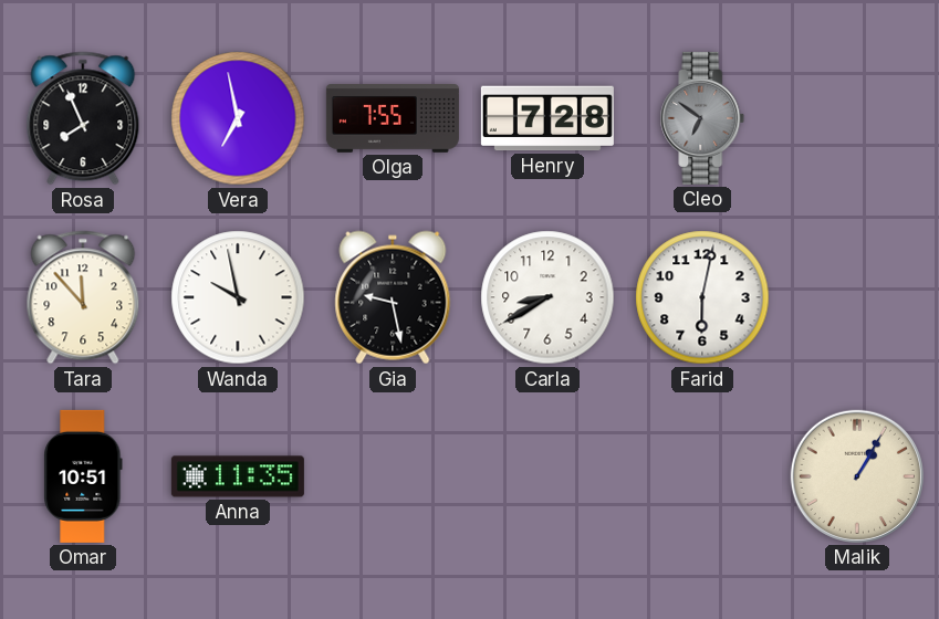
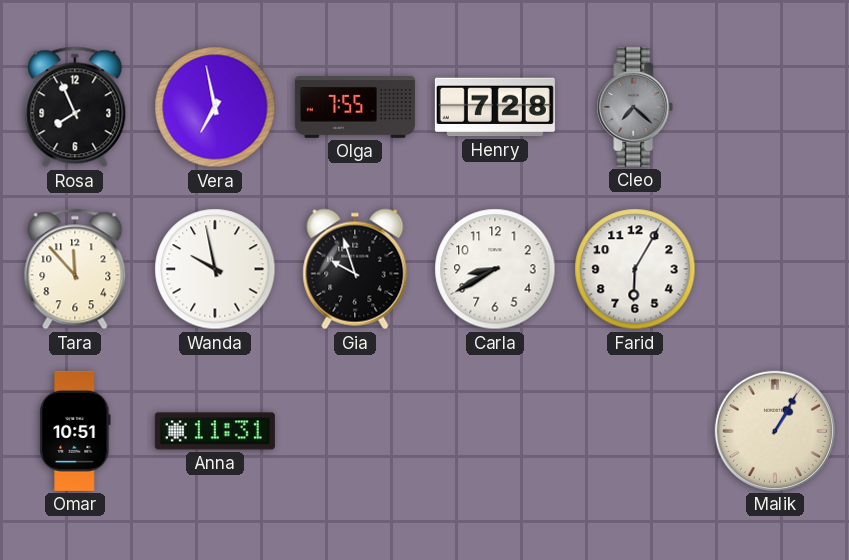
Cleo: 6:51 -> 7:22
Gia: 9:28 -> 9:57
Farid: 6:02 -> 6:05
Anna: 11:35 -> 11:31
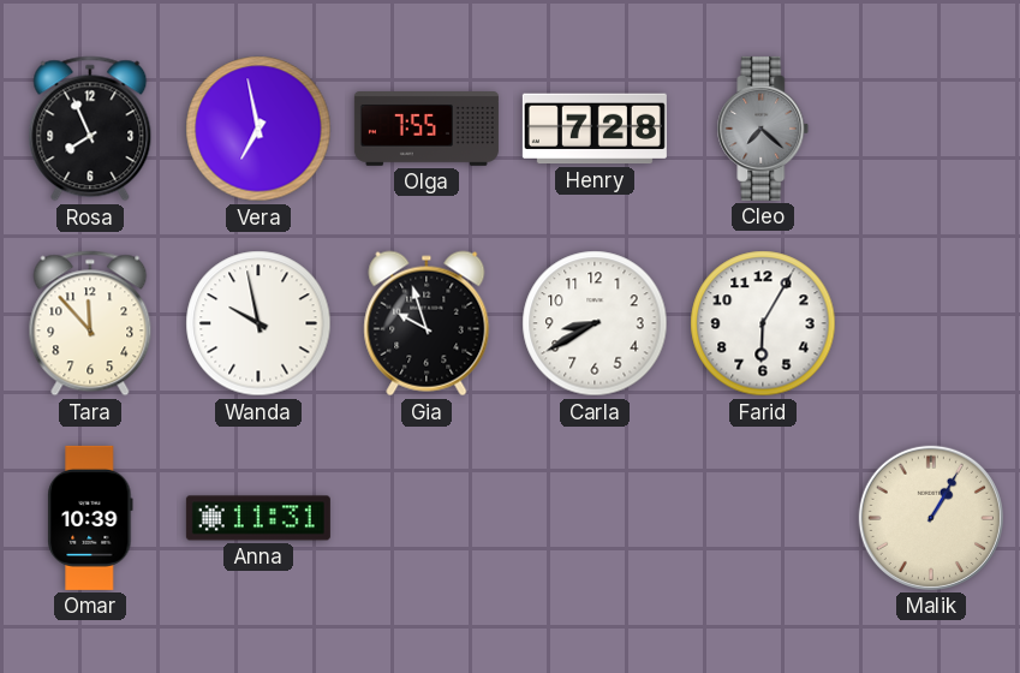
Omar: 10:51 -> 10:39
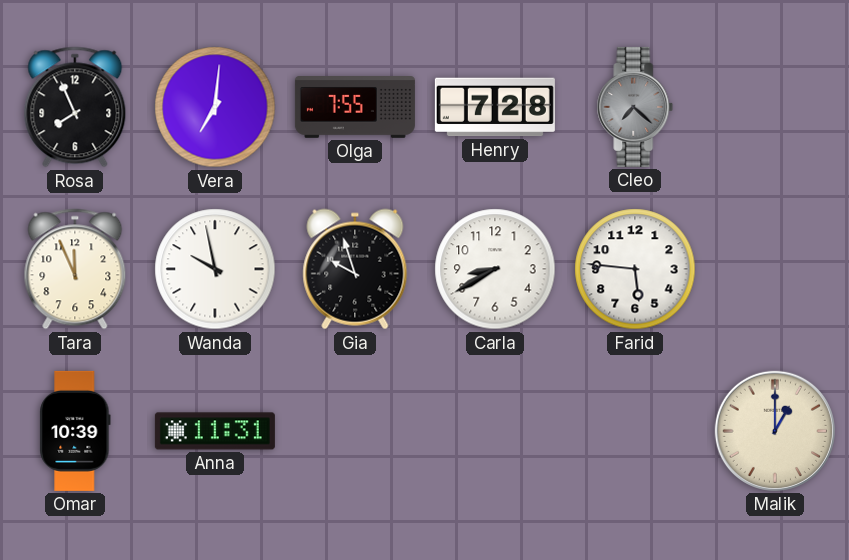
Vera: 6:58 -> 7:01
Tara: 11:53 -> 11:56
Farid: 6:05 -> 5:46
Malik: 1:05 -> 1:00
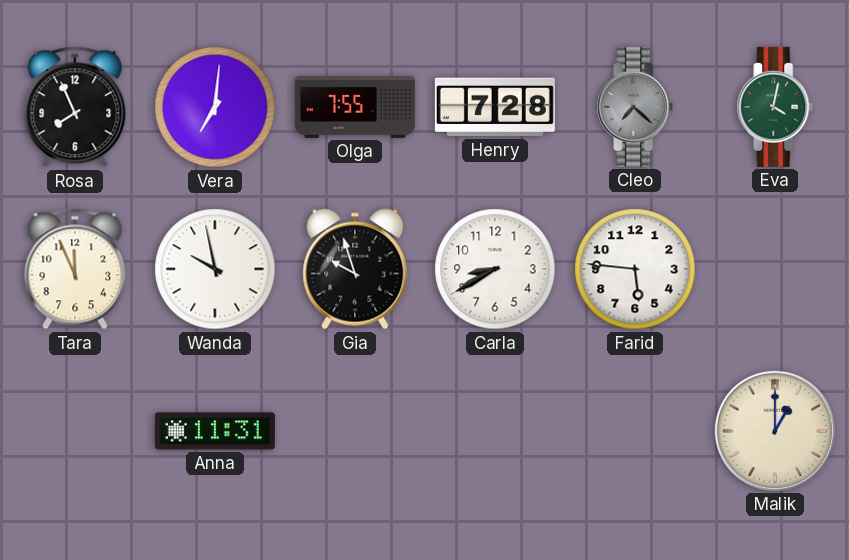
Eva: none -> 4:02
Omar: 10:39 -> none
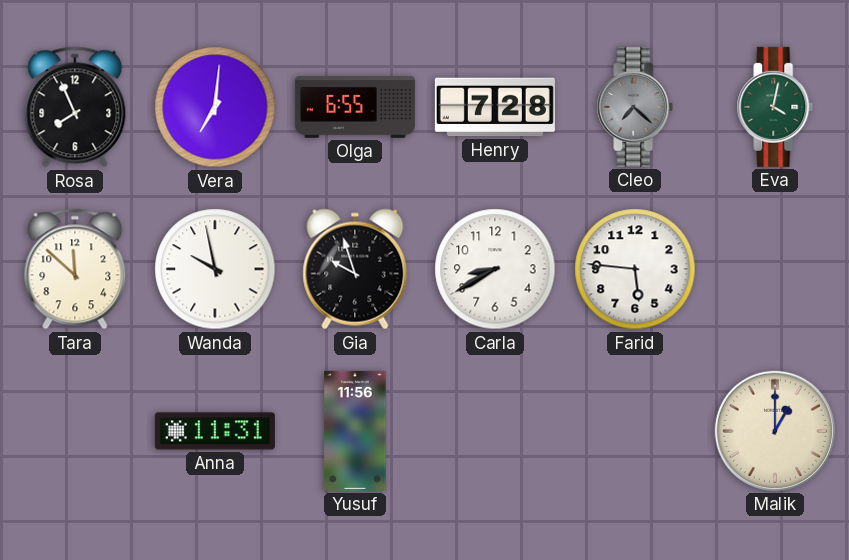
Olga: 7:55 -> 6:55
Tara: 11:56 -> 11:52
Yusuf: none -> 11:56
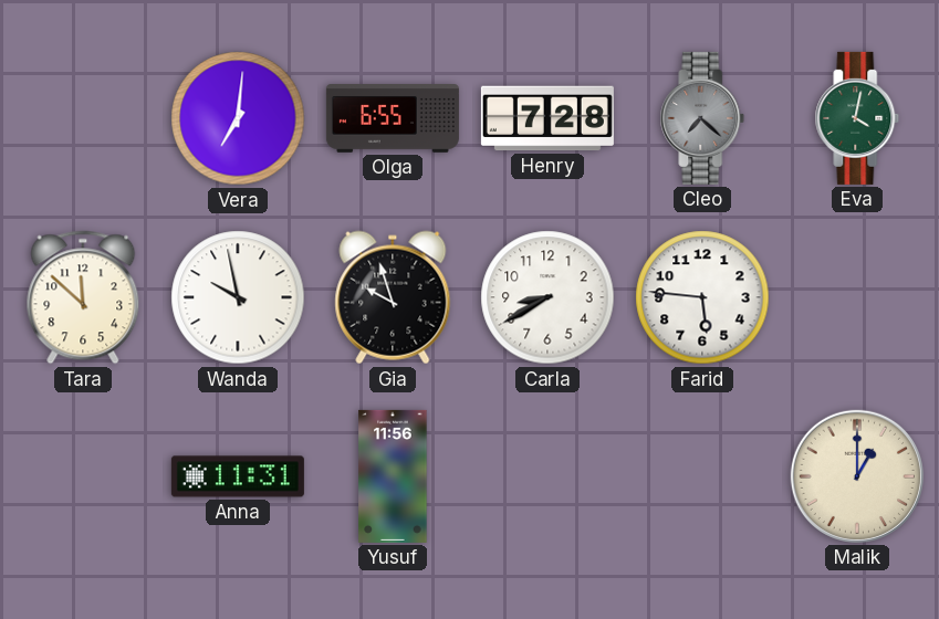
Rosa: 7:56 -> none
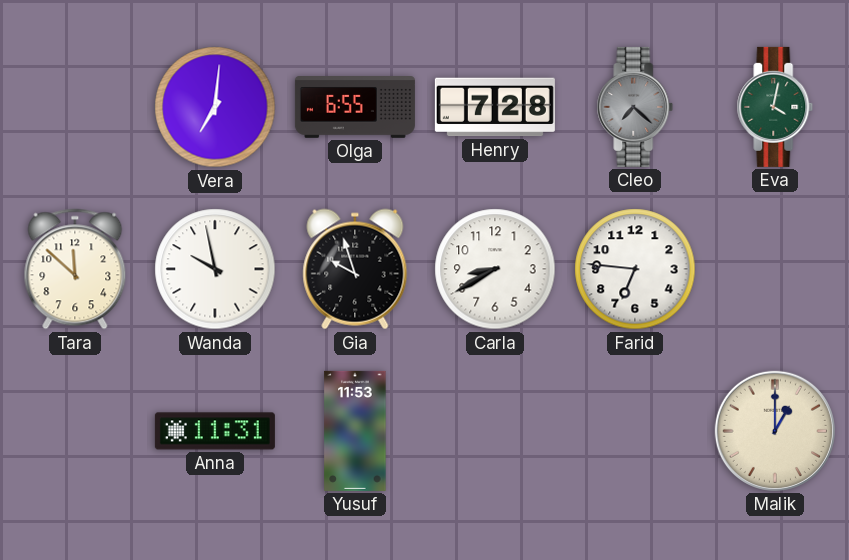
Farid: 5:46 -> 6:46
Yusuf: 11:56 -> 11:53
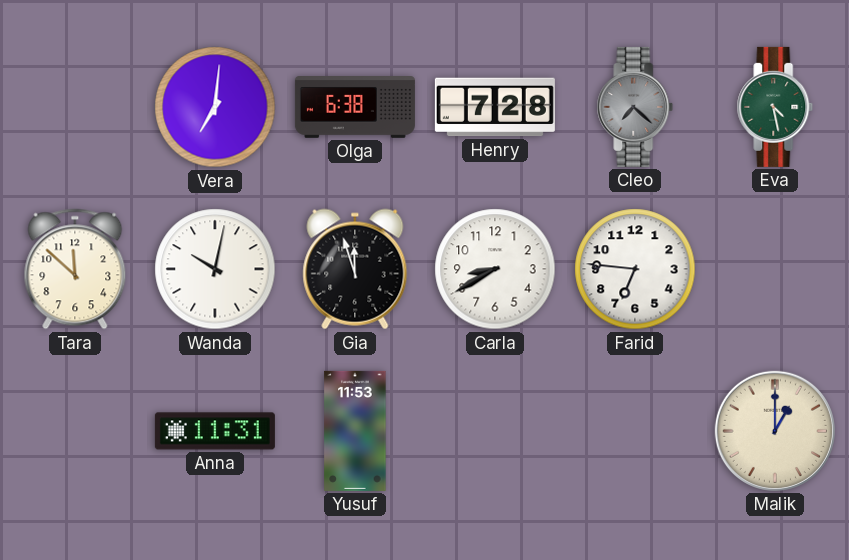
Olga: 6:55 -> 6:38
Eva: 4:02 -> 4:28
Wanda: 9:58 -> 10:02
Gia: 9:57 -> 11:57
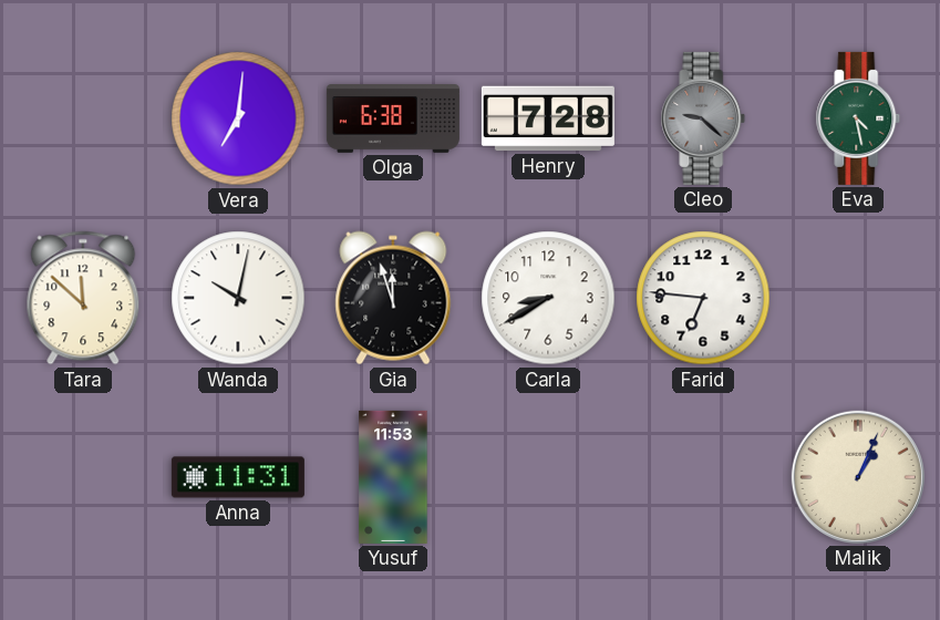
Cleo: 7:22 -> 9:22
Malik: 1:00 -> 1:04
